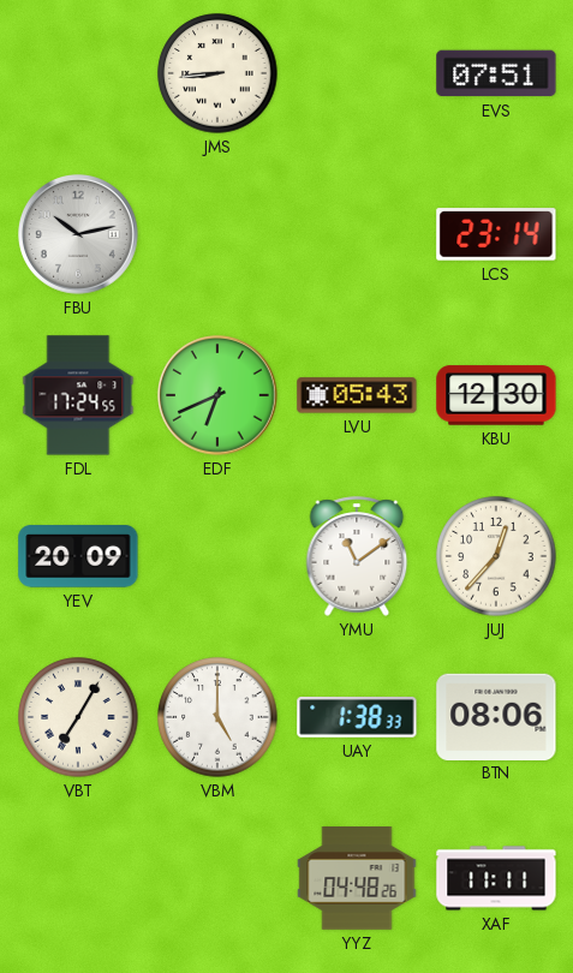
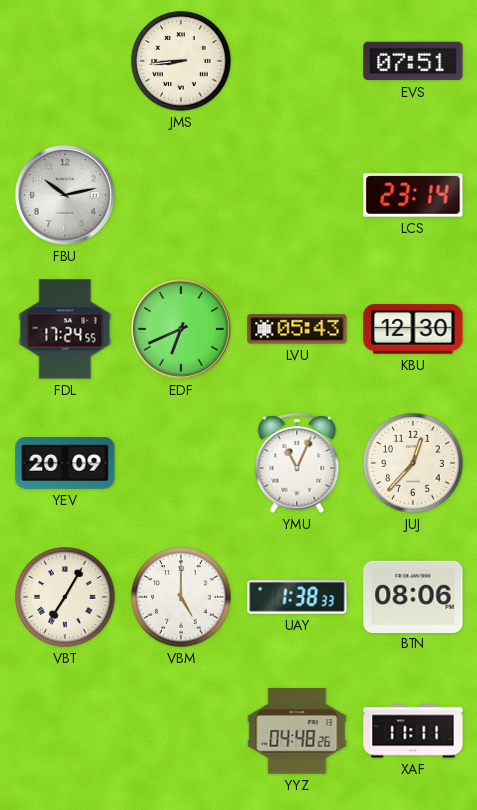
YMU: 11:09 -> 11:04
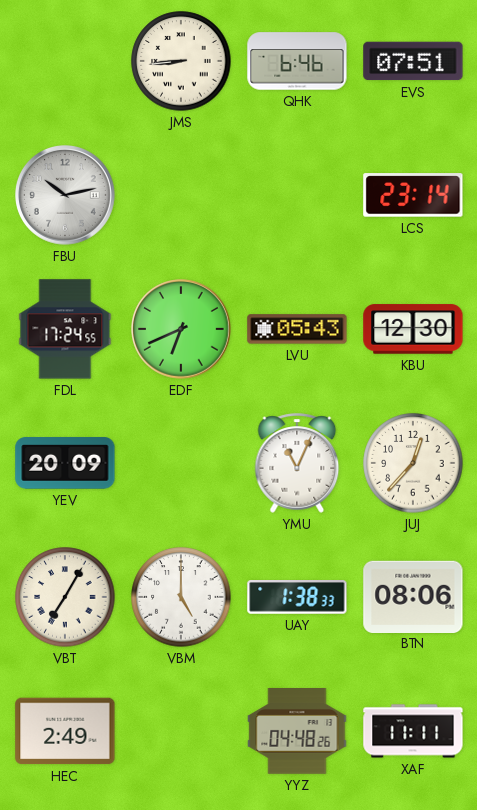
QHK: none -> 6:46
HEC: none -> 2:49
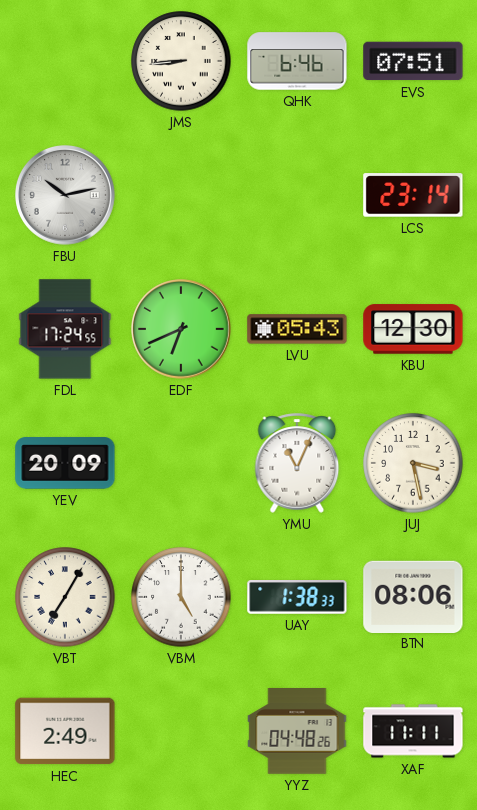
JUJ: 12:37 -> 3:28
